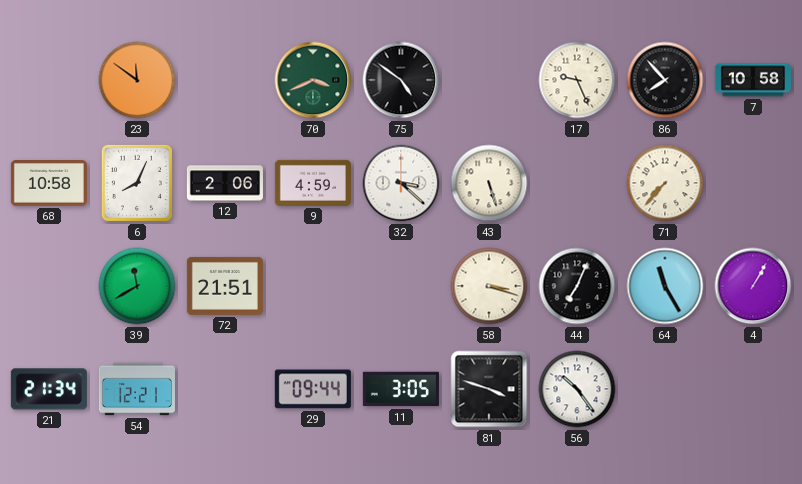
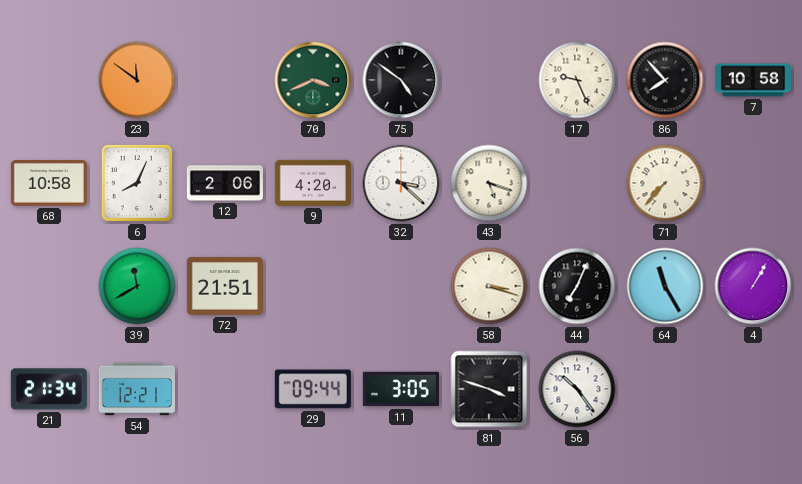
9: 4:59 -> 4:20
43: 5:27 -> 5:18
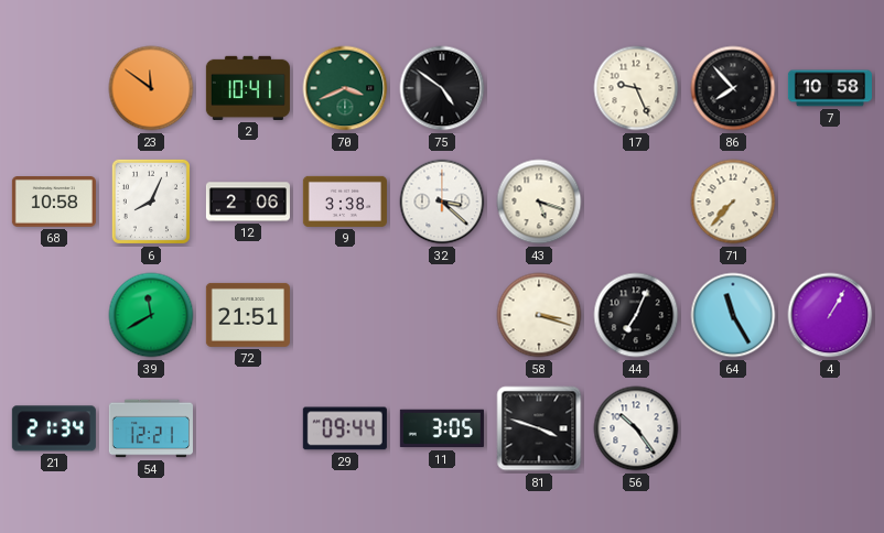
2: none -> 10:41
9: 4:20 -> 3:38
